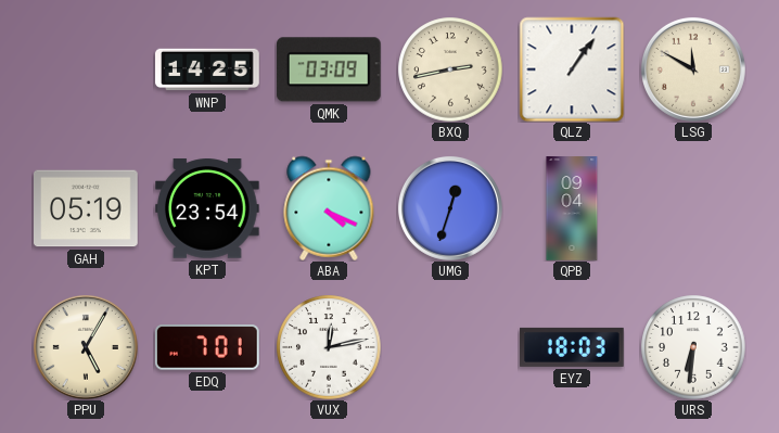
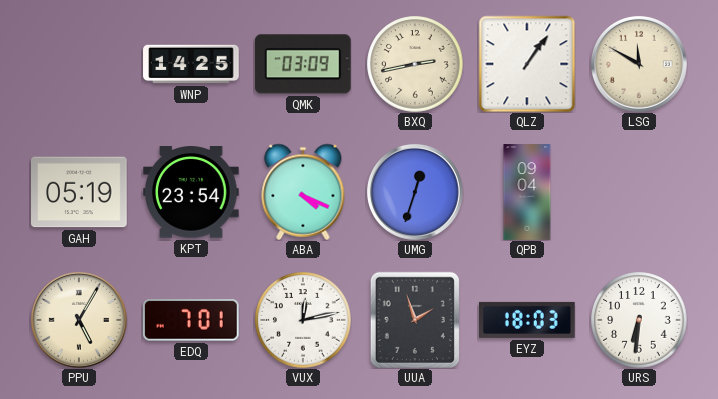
UUA: none -> 1:57
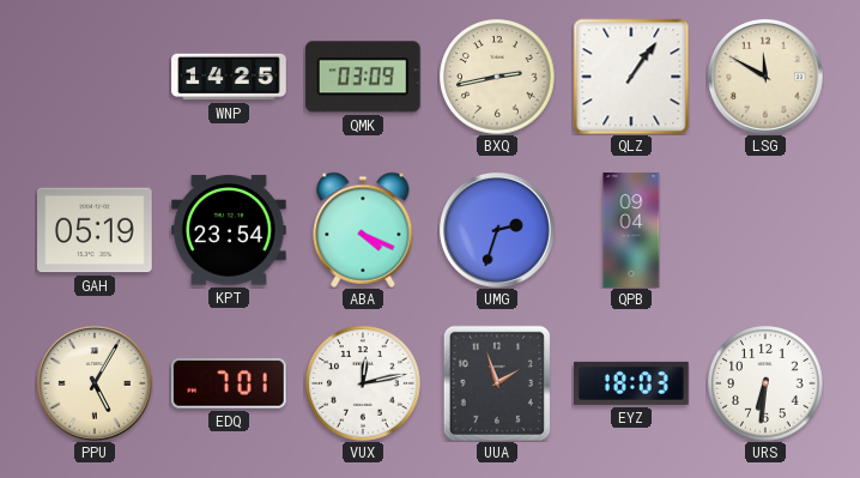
UMG: 12:33 -> 2:33
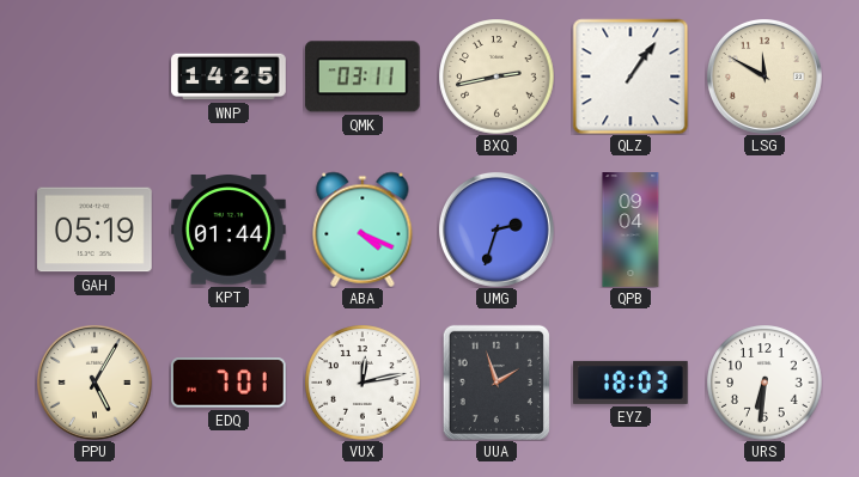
QMK: 03:09 -> 03:11
KPT: 23:54 -> 01:44
